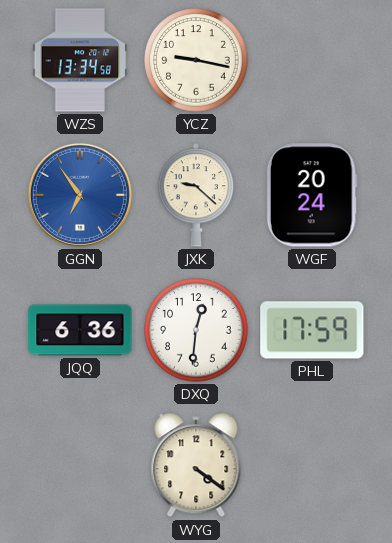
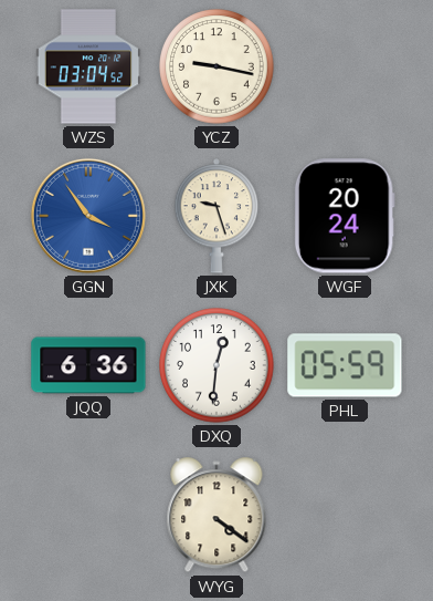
WZS: 13:34 -> 03:04
GGN: 6:54 -> 3:54
JXK: 9:22 -> 9:27
PHL: 17:59 -> 05:59
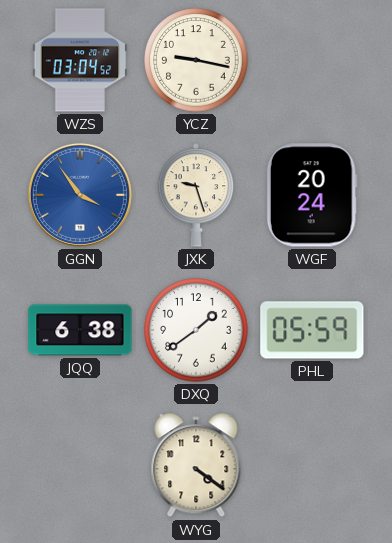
JQQ: 6:36 -> 6:38
DXQ: 12:31 -> 1:39
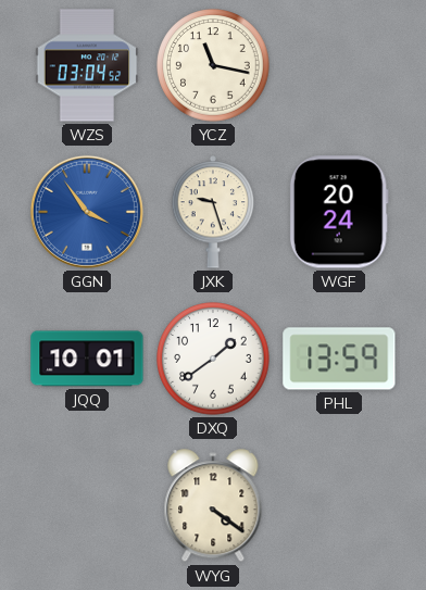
YCZ: 9:17 -> 11:17
JQQ: 6:38 -> 10:01
PHL: 05:59 -> 13:59
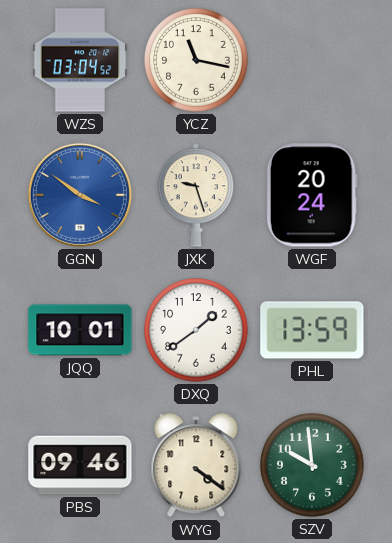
GGN: 3:54 -> 3:51
PBS: none -> 09:46
SZV: none -> 9:59
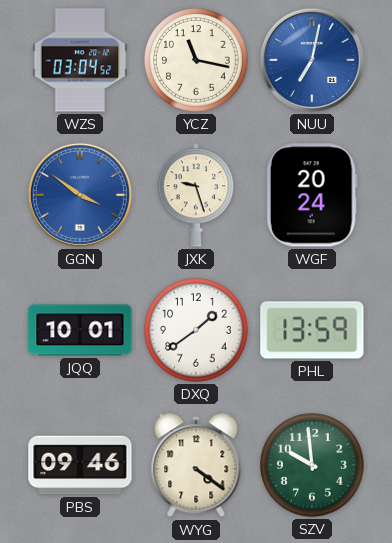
NUU: none -> 7:02
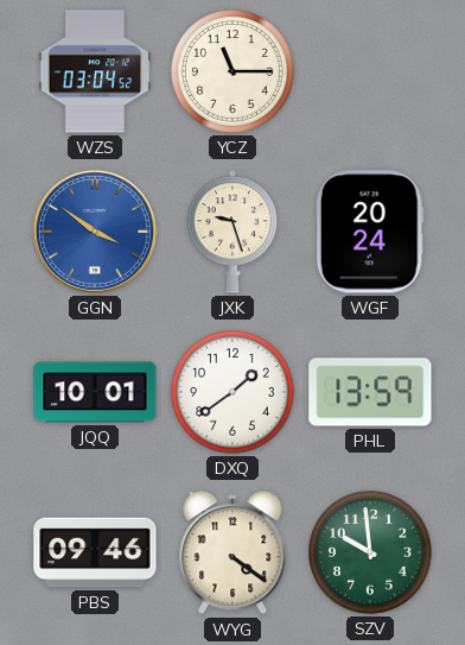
YCZ: 11:17 -> 11:15
NUU: 7:02 -> none
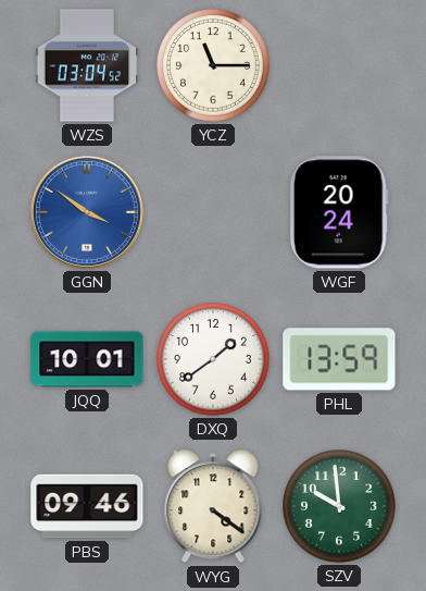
JXK: 9:27 -> none
